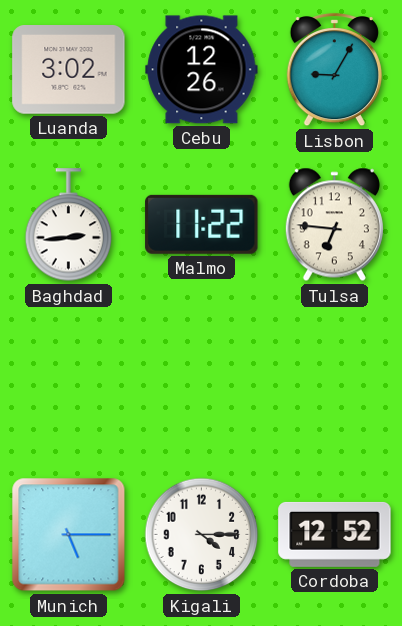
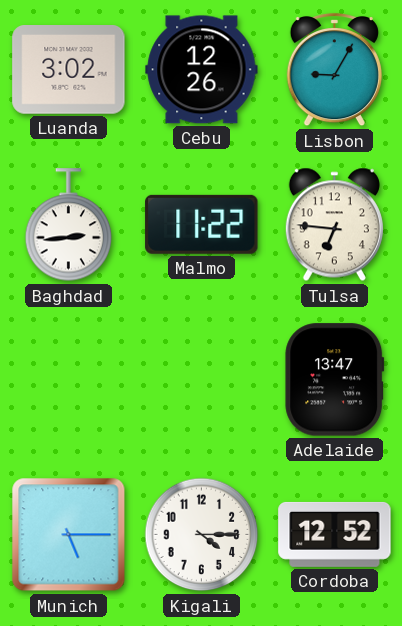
Adelaide: none -> 13:47
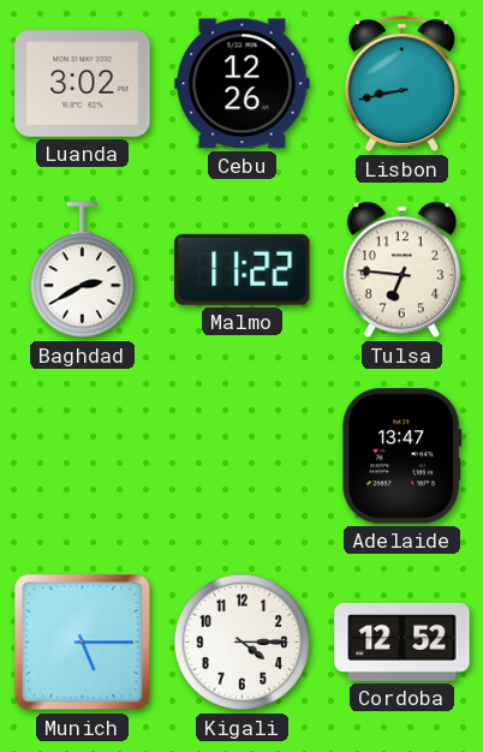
Lisbon: 9:05 -> 8:43
Baghdad: 2:44 -> 2:40
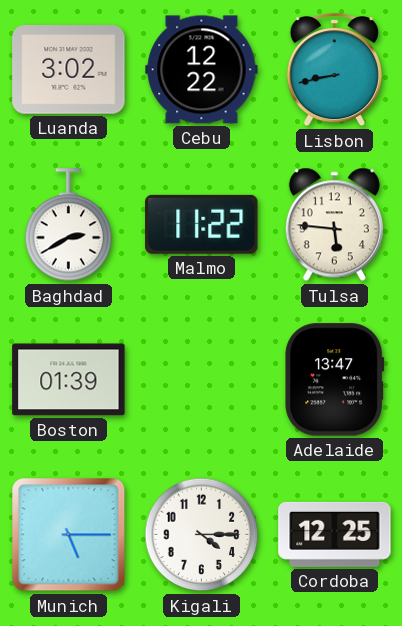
Cebu: 12:26 -> 12:22
Tulsa: 6:46 -> 5:46
Boston: none -> 01:39
Cordoba: 12:52 -> 12:25
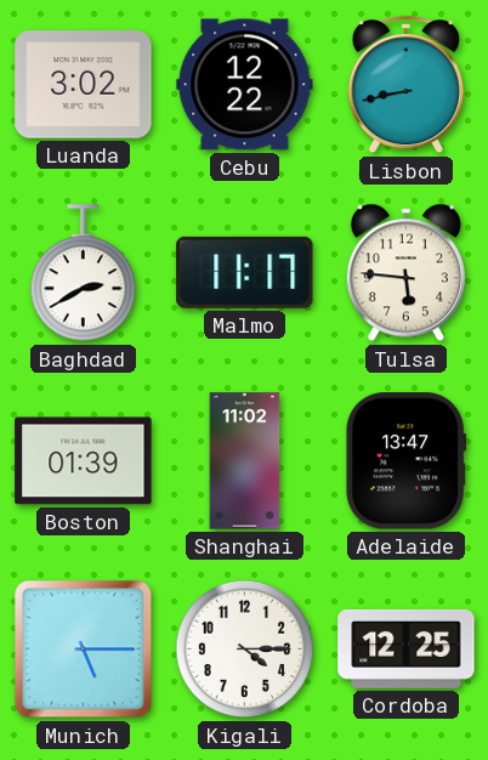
Malmo: 11:22 -> 11:17
Shanghai: none -> 11:02
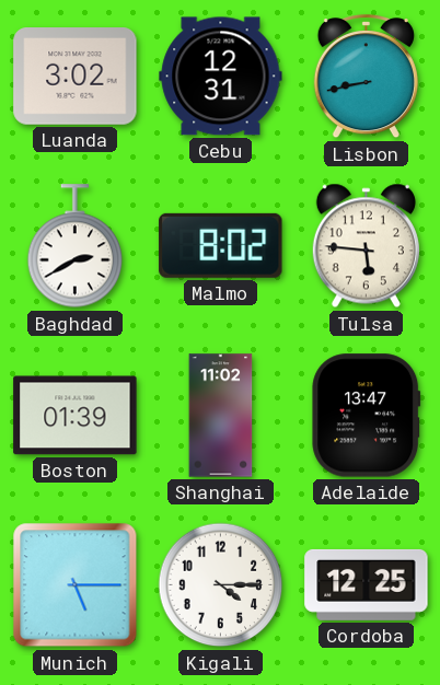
Cebu: 12:22 -> 12:31
Malmo: 11:17 -> 8:02
